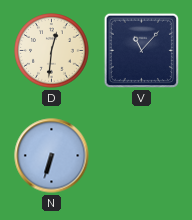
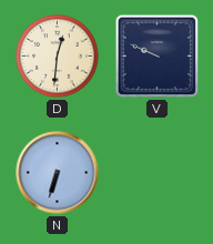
V: 11:07 -> 9:49
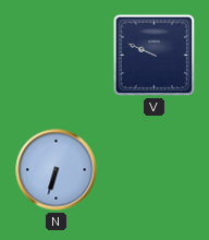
D: 12:31 -> none
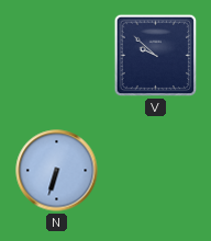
V: 9:49 -> 9:52
